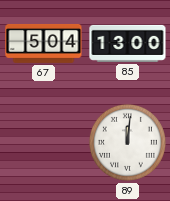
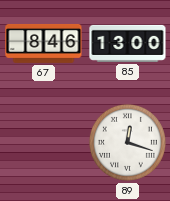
67: 5:04 -> 8:46
89: 12:01 -> 12:18
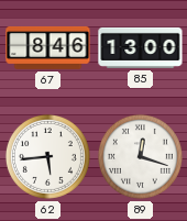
62: none -> 5:44
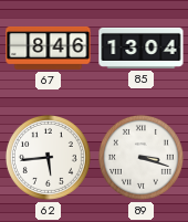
85: 13:00 -> 13:04
89: 12:18 -> 3:18
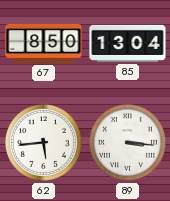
67: 8:46 -> 8:50
89: 3:18 -> 3:16
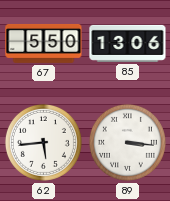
67: 8:50 -> 5:50
85: 13:04 -> 13:06
